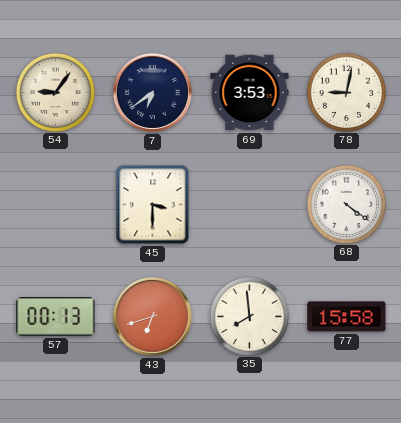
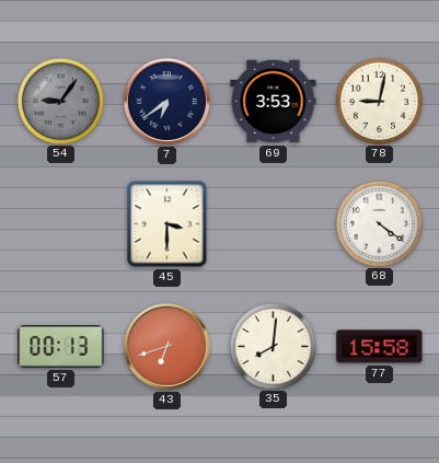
54 dial: cream -> grey
35: 7:59 -> 8:01
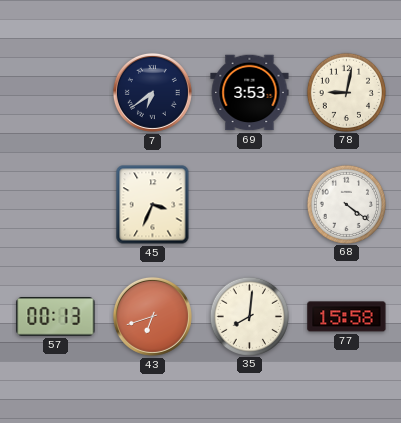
54: 9:06 -> none
45: 3:30 -> 3:34
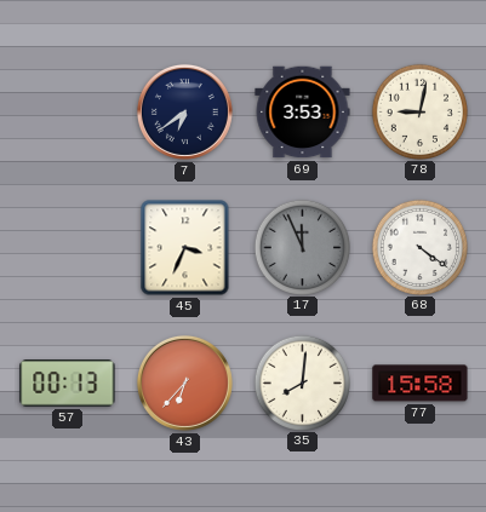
17: none -> 11:56
43: 6:42 -> 6:37
